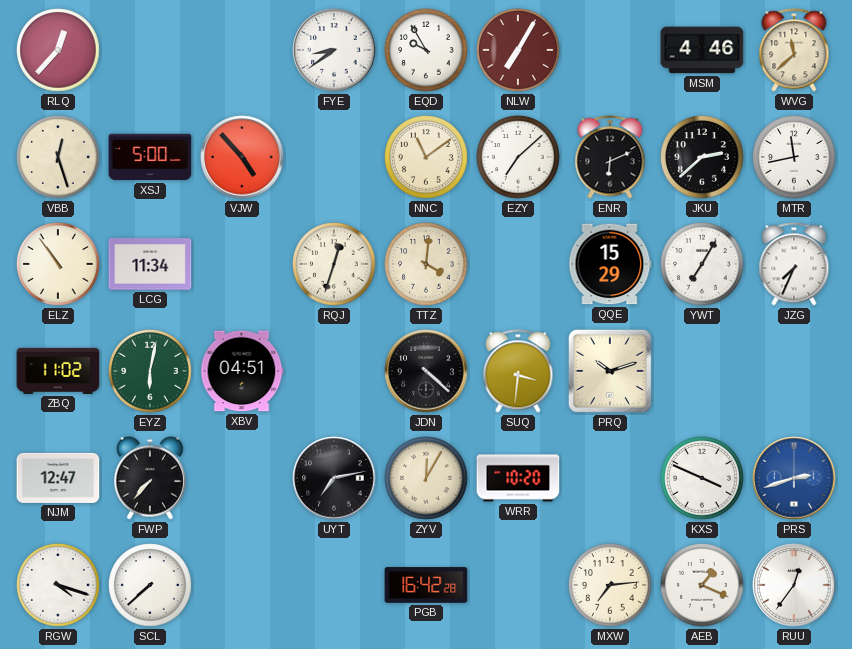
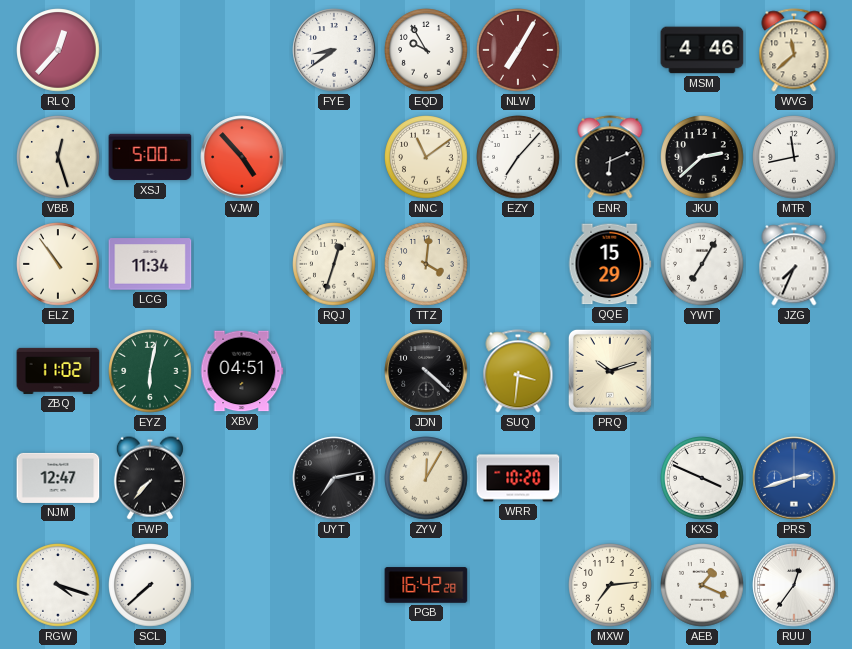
EZY: 7:08 -> 7:07
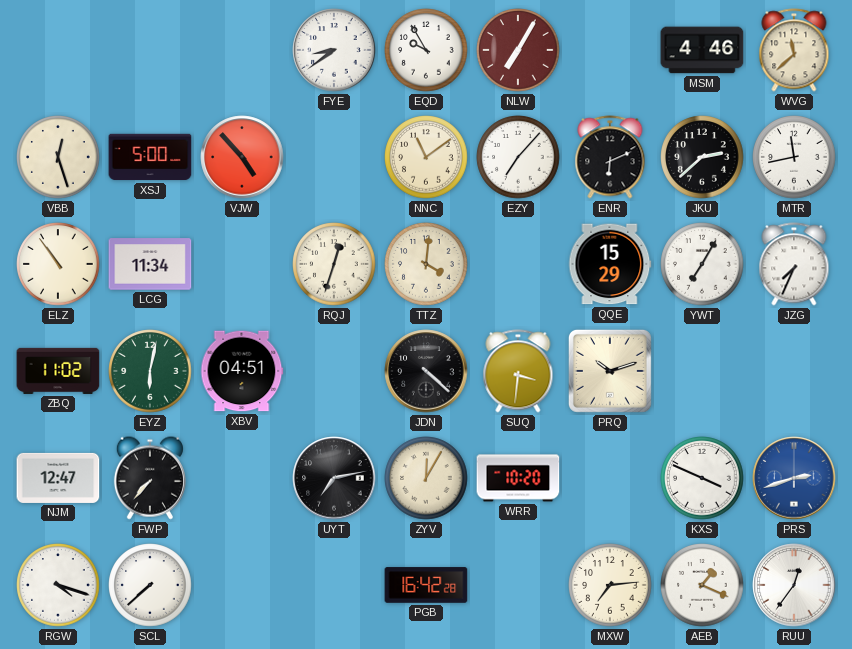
RLQ: 12:37 -> none
